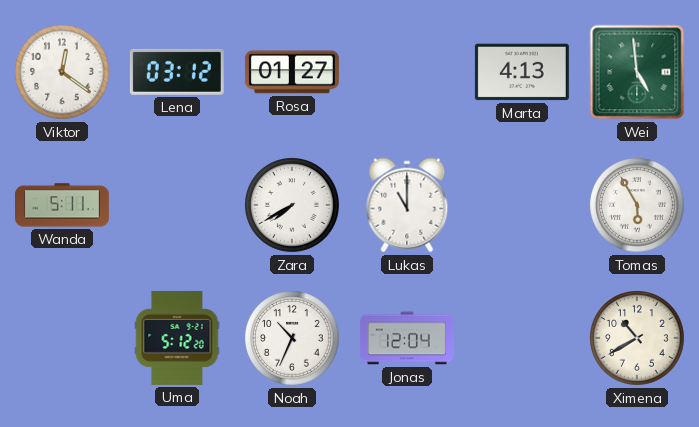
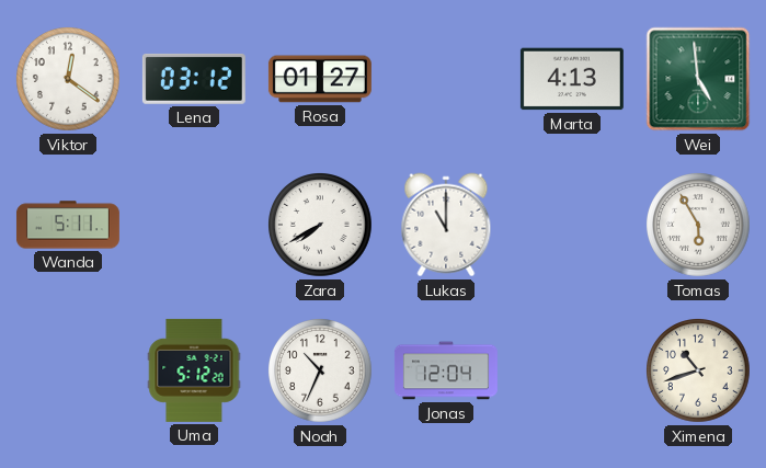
Ximena: 10:40 -> 10:42
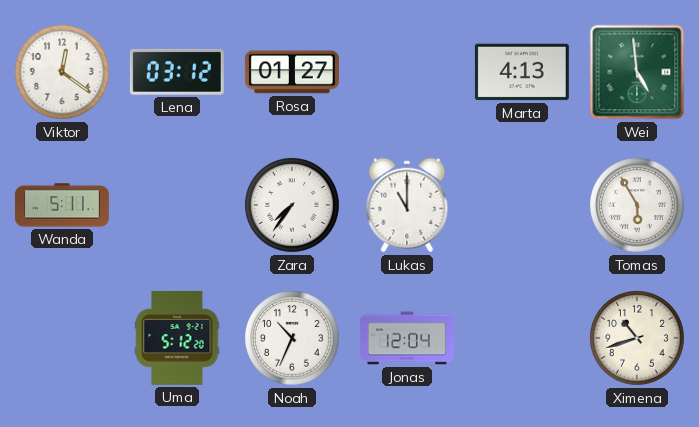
Zara: 7:40 -> 7:36
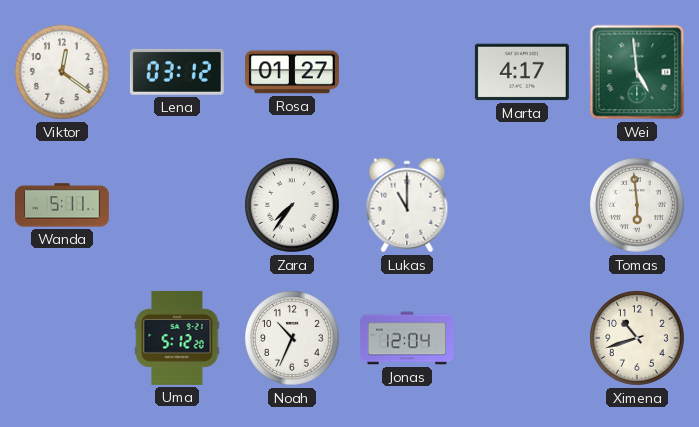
Marta: 4:13 -> 4:17
Tomas: 5:55 -> 5:59
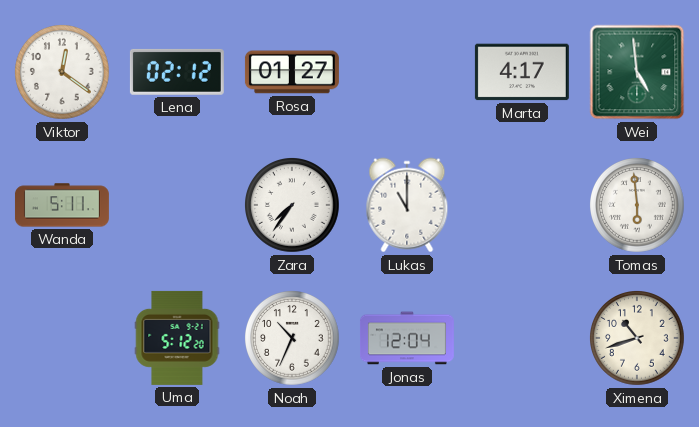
Lena: 03:12 -> 02:12
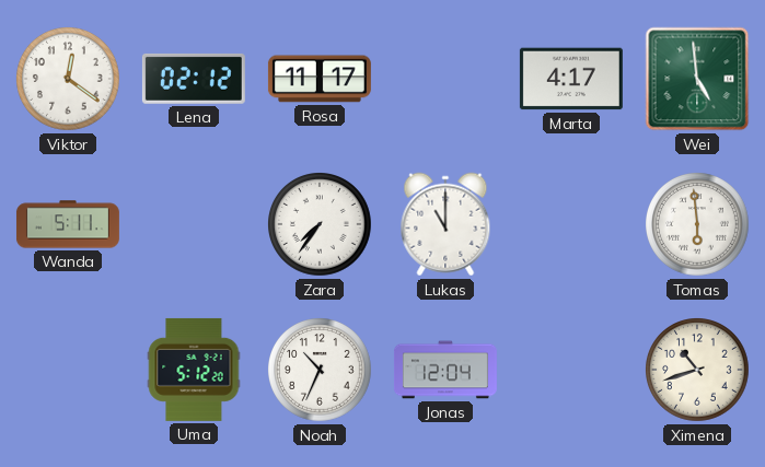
Rosa: 01:27 -> 11:17
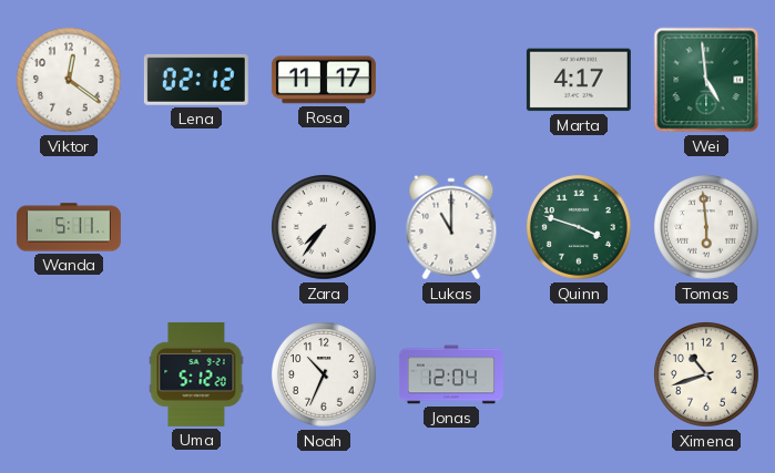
Quinn: none -> 3:48
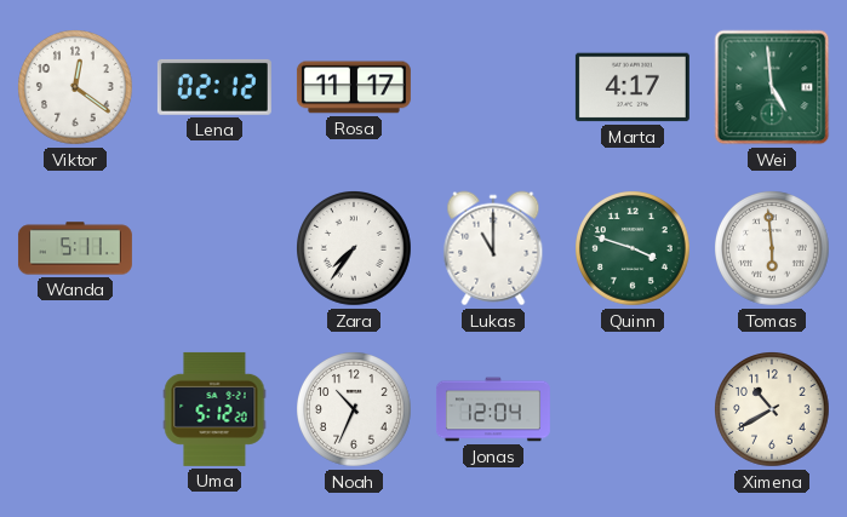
Ximena: 10:42 -> 10:40
